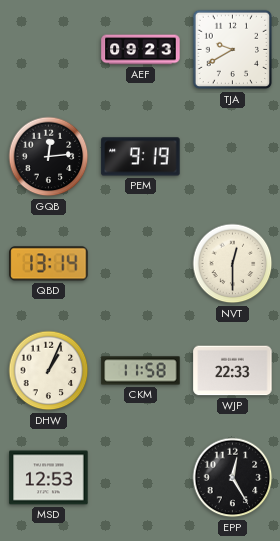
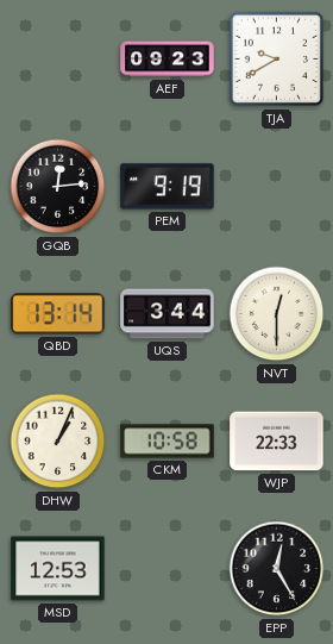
UQS: none -> 3:44
CKM: 11:58 -> 10:58
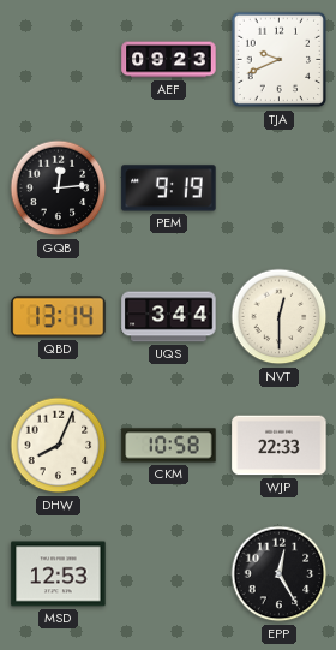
TJA: 9:40 -> 9:41
DHW: 1:04 -> 8:04
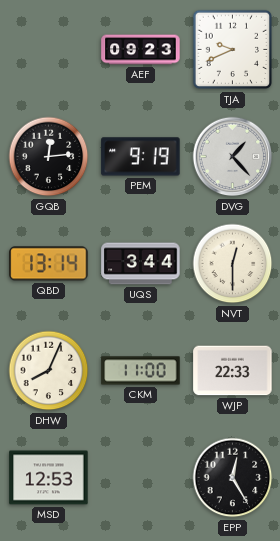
DVG: none -> 1:23
CKM: 10:58 -> 11:00
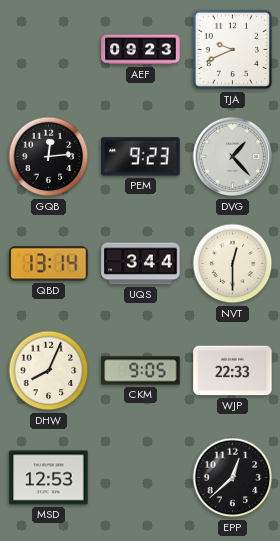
PEM: 9:19 -> 9:23
CKM: 11:00 -> 9:05
EPP: 12:25 -> 12:38
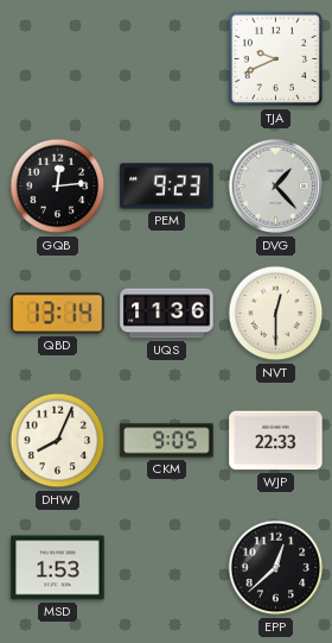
AEF: 09:23 -> none
UQS: 3:44 -> 11:36
MSD: 12:53 -> 1:53
